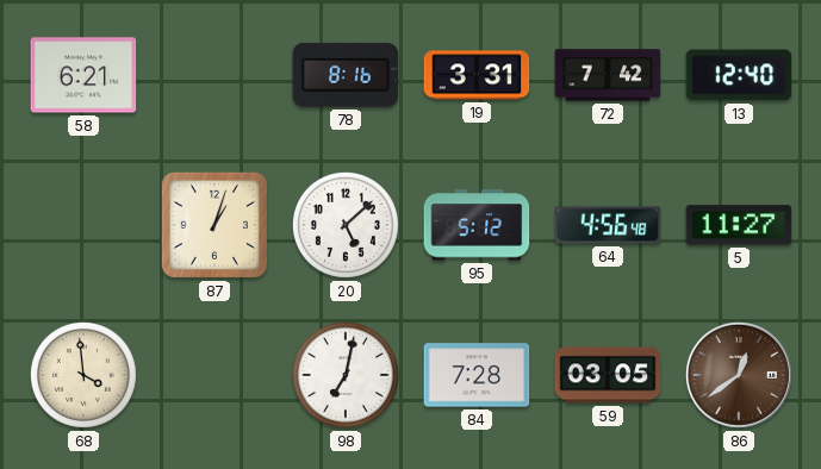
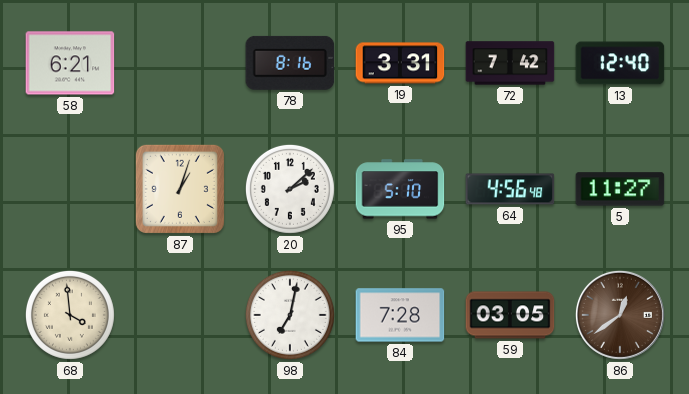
20: 5:08 -> 2:08
95: 5:12 -> 5:10
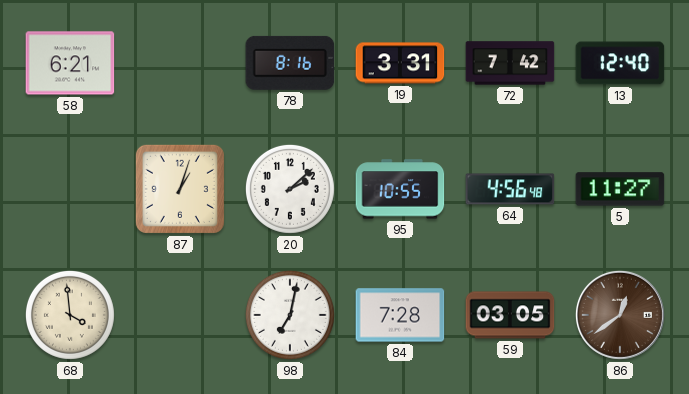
95: 5:10 -> 10:55
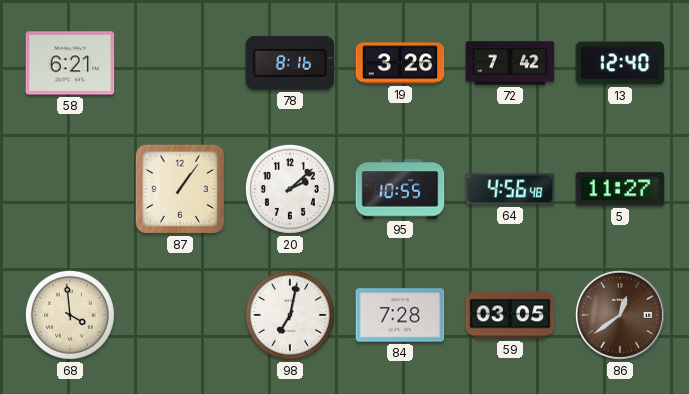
19: 3:31 -> 3:26
87: 1:03 -> 1:06
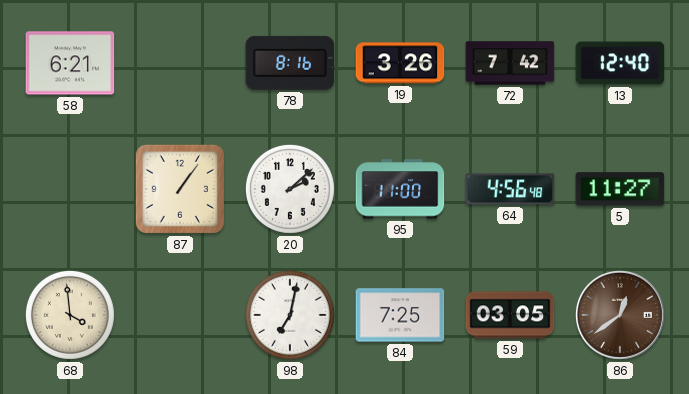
95: 10:55 -> 11:00
84: 7:28 -> 7:25
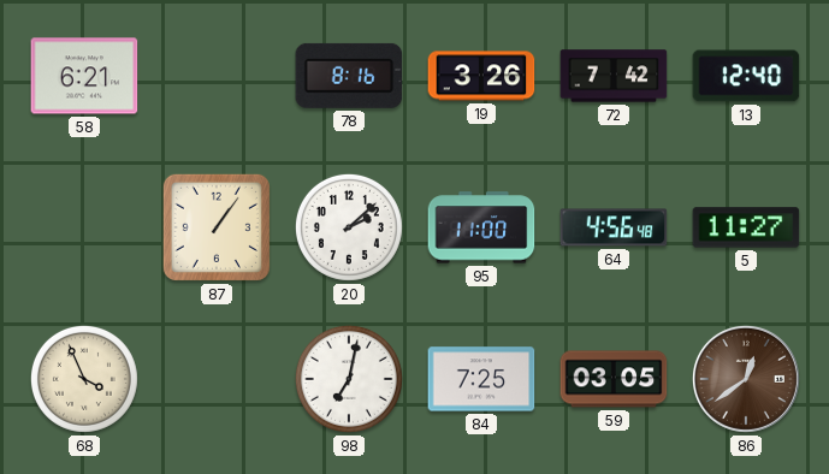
68: 3:59 -> 3:56
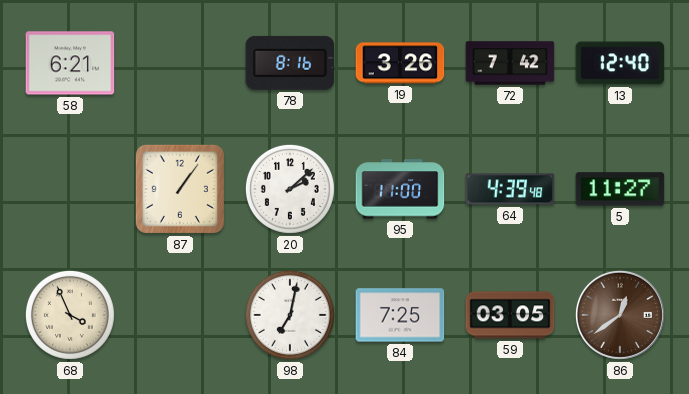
64: 4:56 -> 4:39
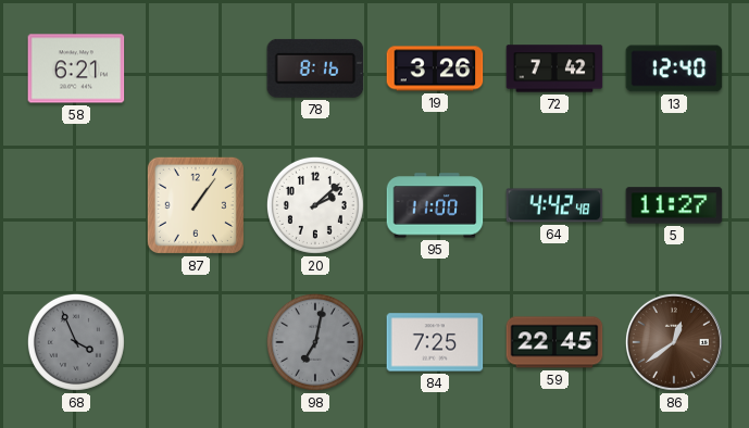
64: 4:39 -> 4:42
68 dial: cream -> grey
98 dial: white -> grey
59: 03:05 -> 22:45
